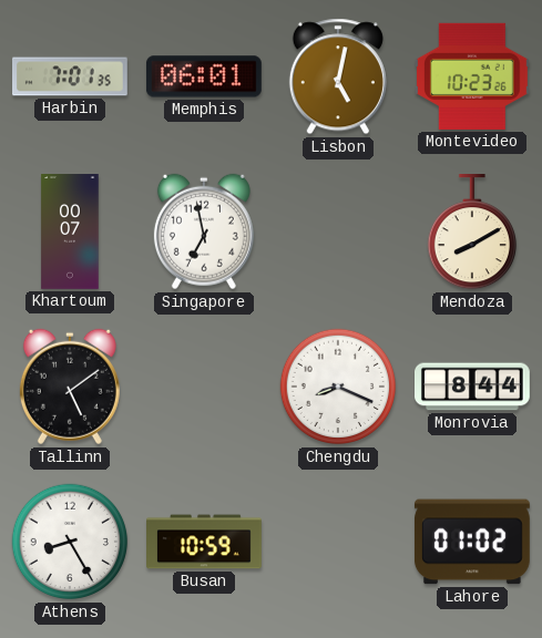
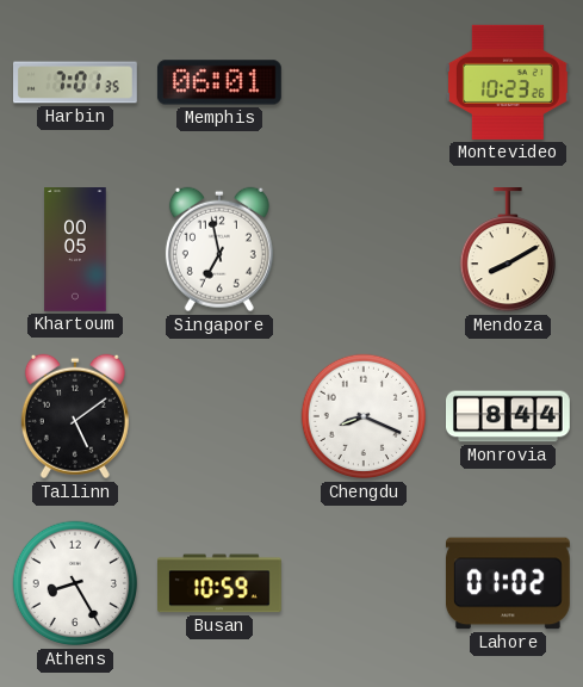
Lisbon: 5:02 -> none
Khartoum: 00:07 -> 00:05
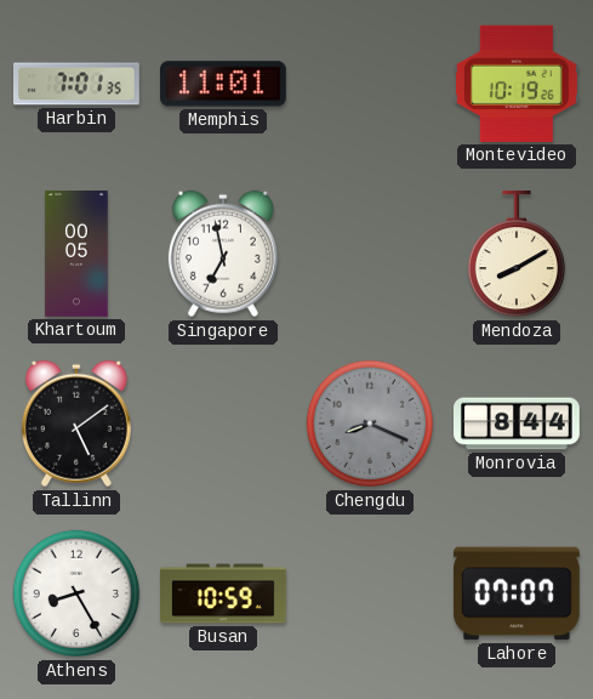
Memphis: 06:01 -> 11:01
Montevideo: 10:23 -> 10:19
Chengdu dial: white -> grey
Lahore: 01:02 -> 07:07
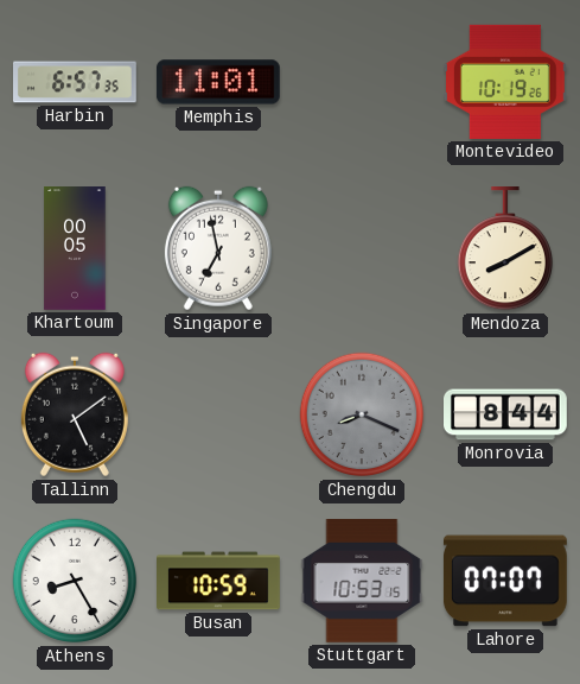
Harbin: 7:01 -> 6:57
Stuttgart: none -> 10:53
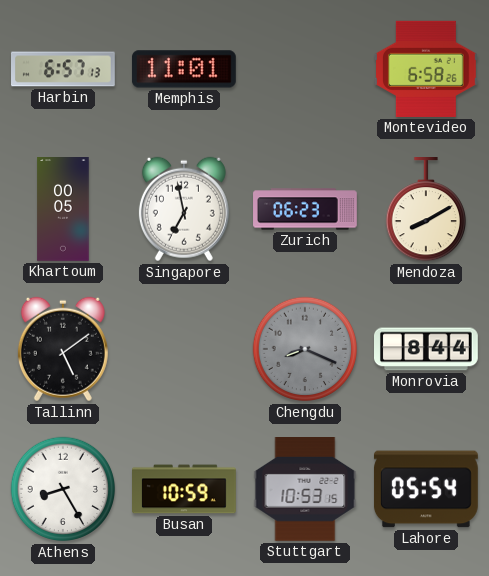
Harbin: 6:57:35 -> 6:57:13
Montevideo: 10:19 -> 6:58
Zurich: none -> 06:23
Lahore: 07:07 -> 05:54
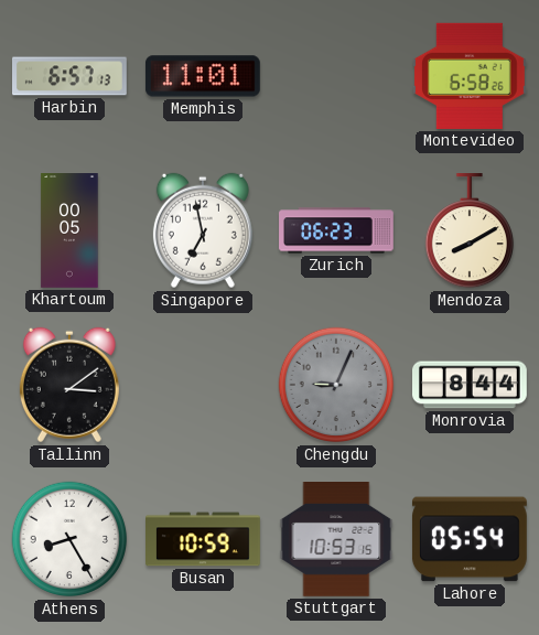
Tallinn: 5:09 -> 3:09
Chengdu: 8:19 -> 9:04
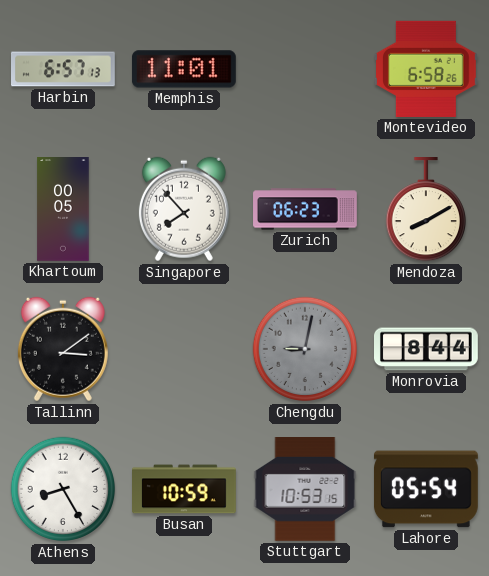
Singapore: 6:58 -> 7:53
Chengdu: 9:04 -> 9:02
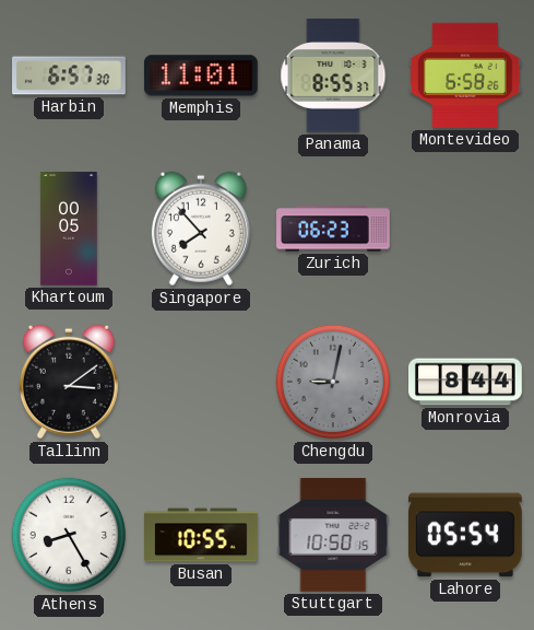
Harbin: 6:57:13 -> 6:57:30
Panama: none -> 8:55
Mendoza: 8:10 -> none
Busan: 10:59 -> 10:55
Stuttgart: 10:53 -> 10:50
